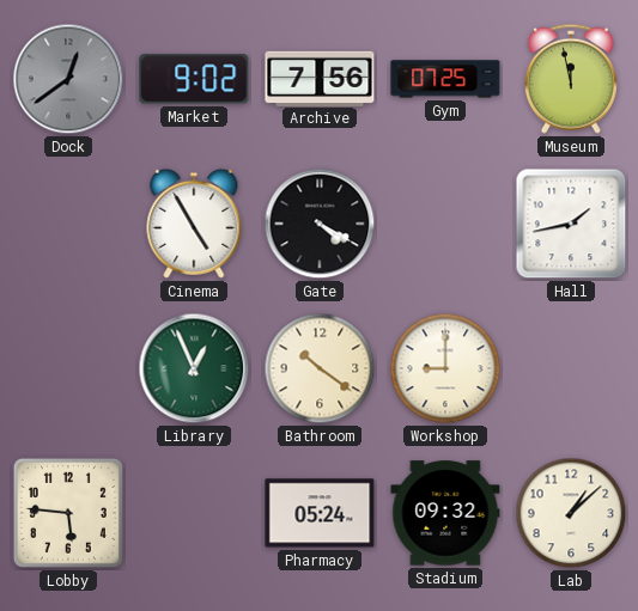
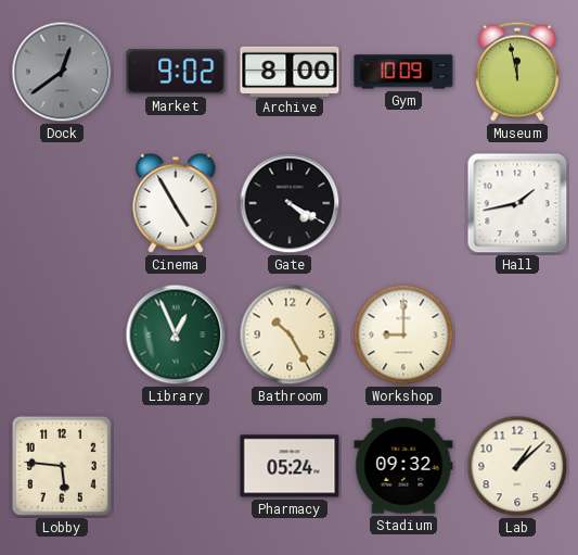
Archive: 7:56 -> 8:00
Gym: 07:25 -> 10:09
Bathroom: 10:21 -> 10:25
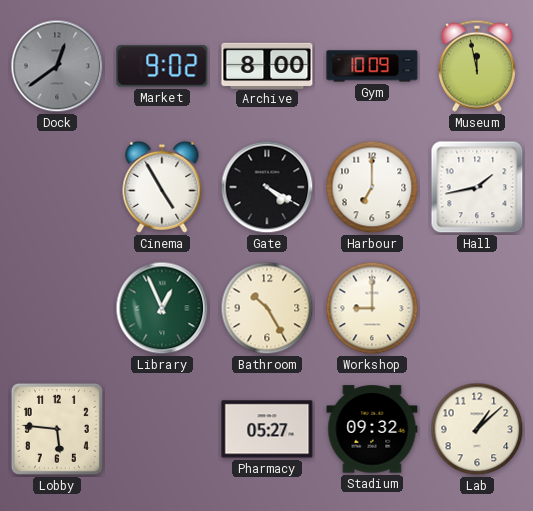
Harbour: none -> 7:00
Pharmacy: 05:24 -> 05:27
